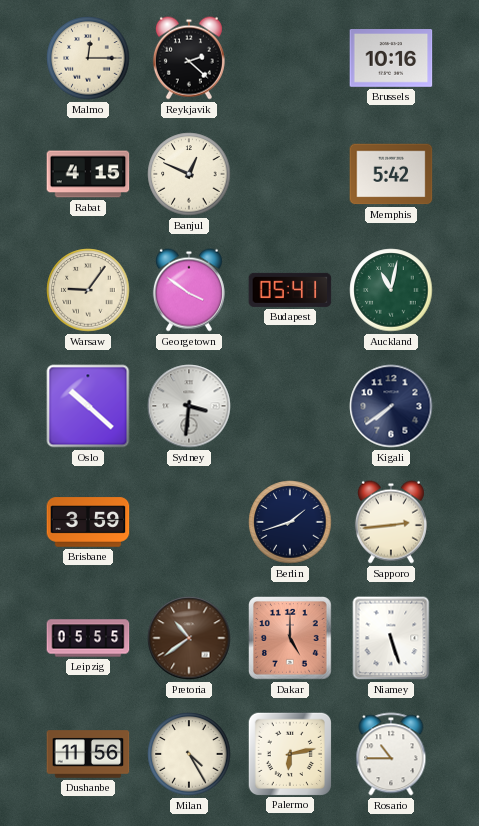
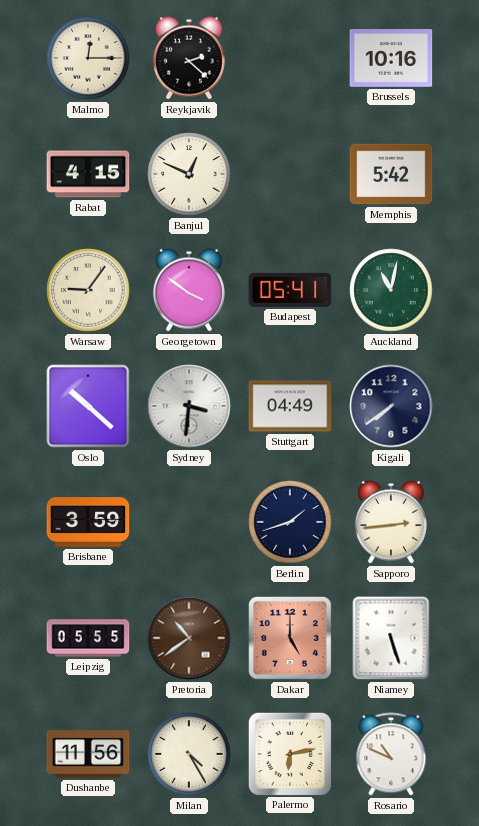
Stuttgart: none -> 04:49
Rosario: 10:45 -> 10:49
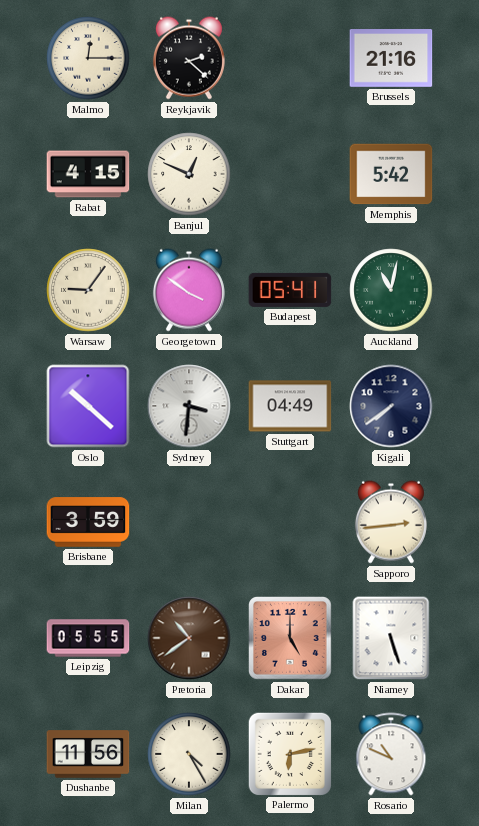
Brussels: 10:16 -> 21:16
Berlin: 1:42 -> none
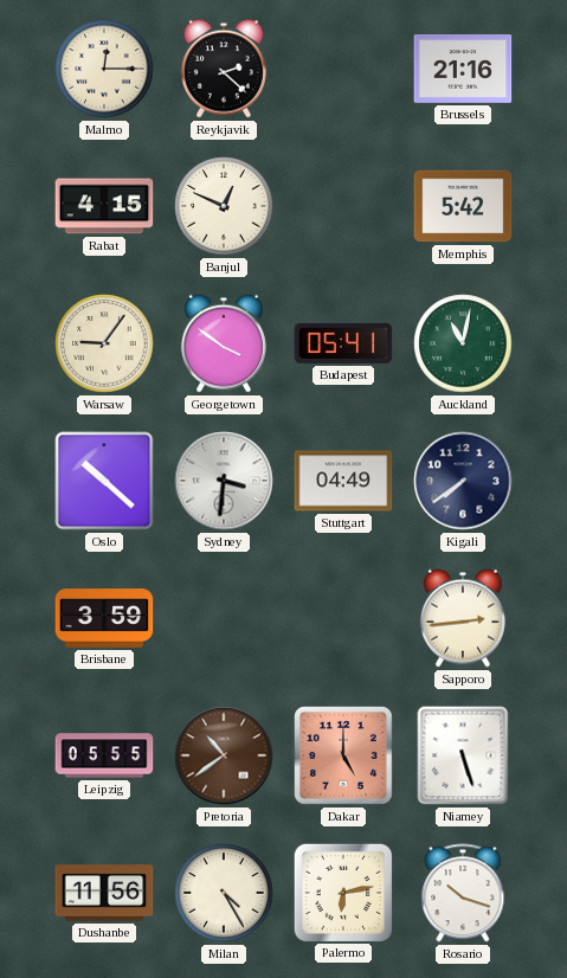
Rosario: 10:49 -> 10:18
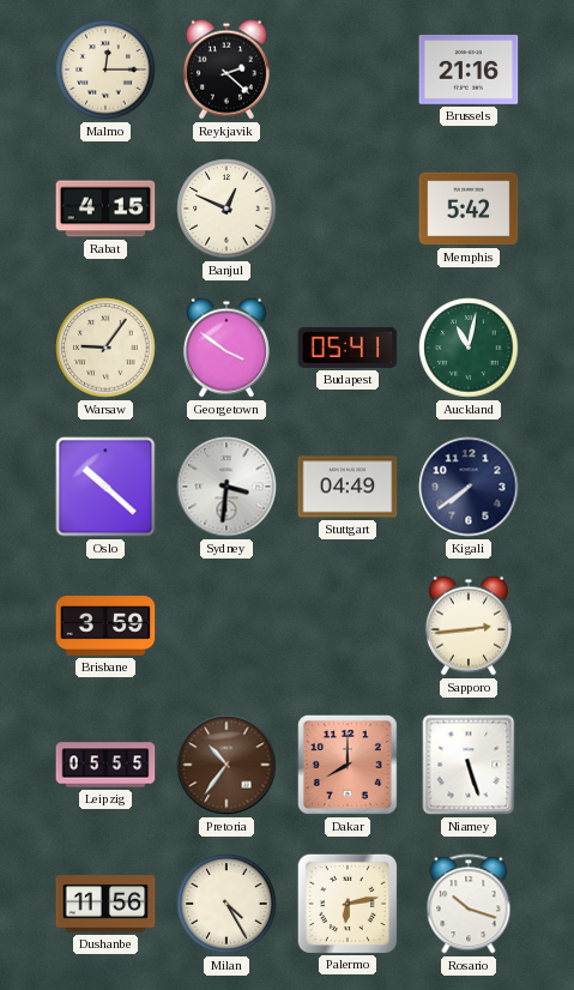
Pretoria: 10:39 -> 10:36
Dakar: 5:00 -> 8:00
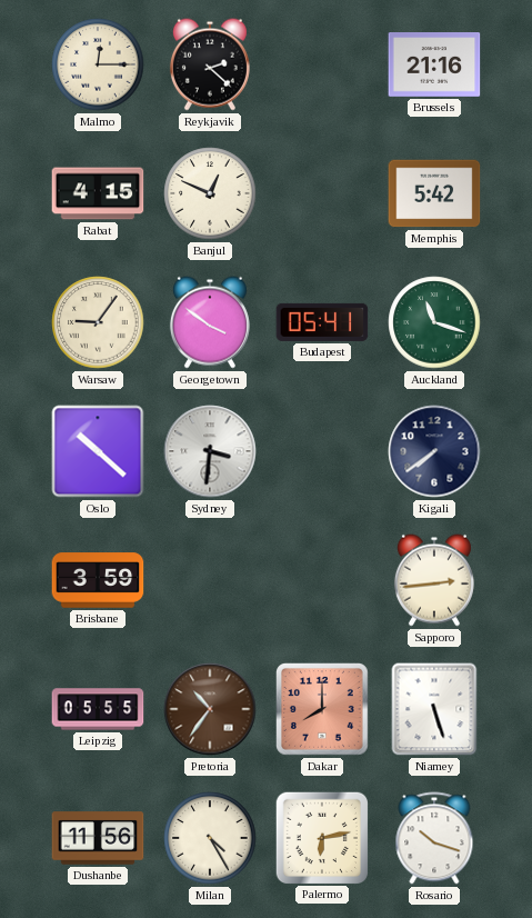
Auckland: 11:02 -> 11:18
Stuttgart: 04:49 -> none
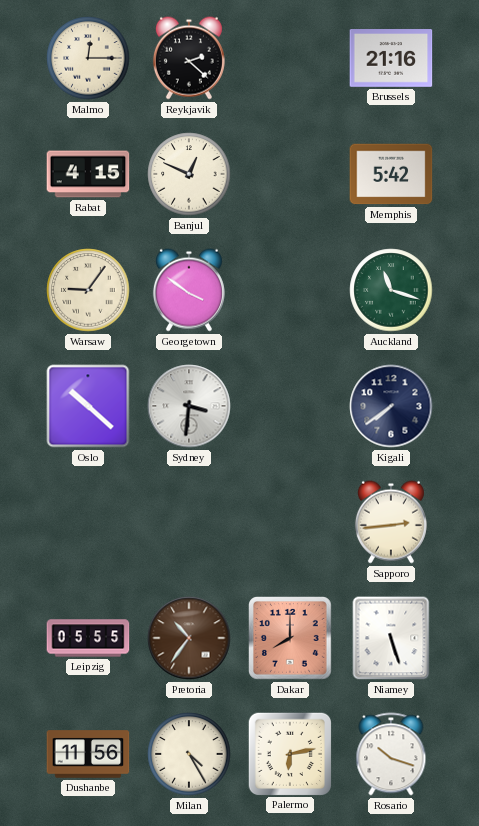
Budapest: 05:41 -> none
Brisbane: 3:59 -> none
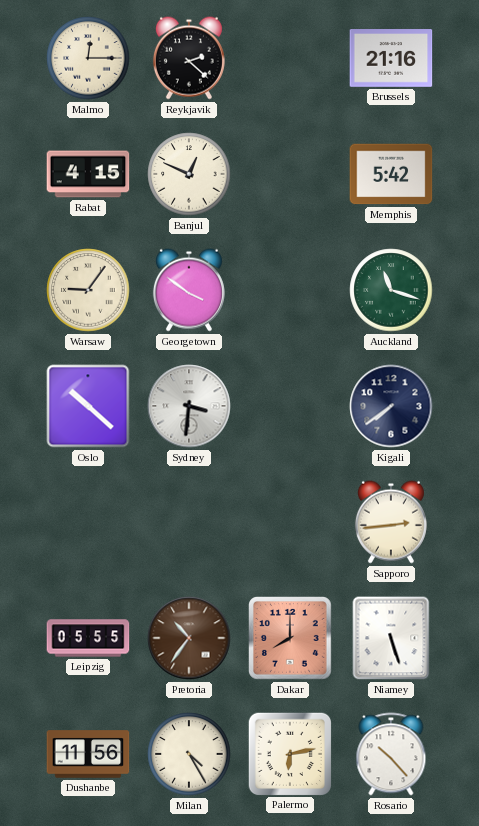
Rosario: 10:18 -> 10:23
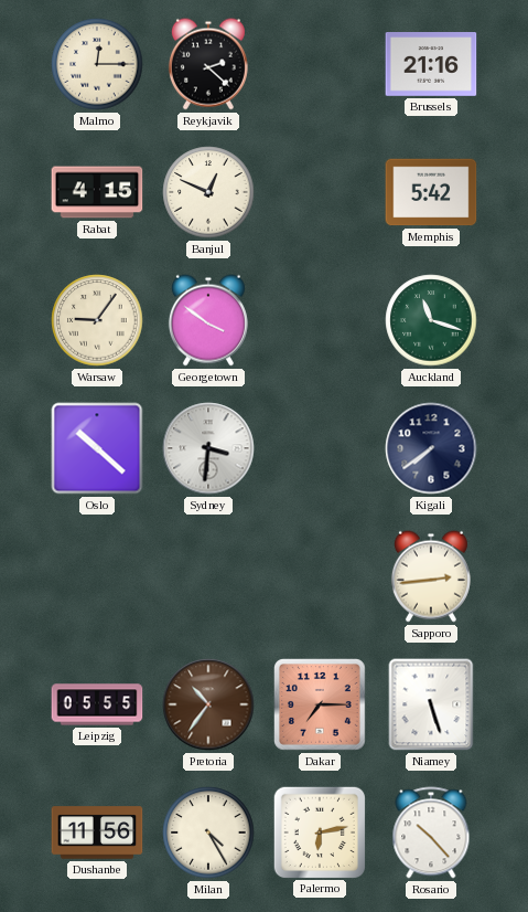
Dakar: 8:00 -> 7:15
